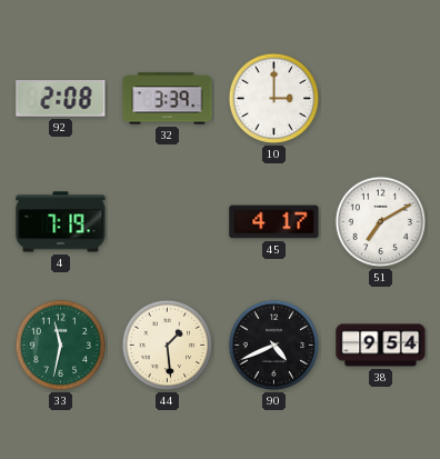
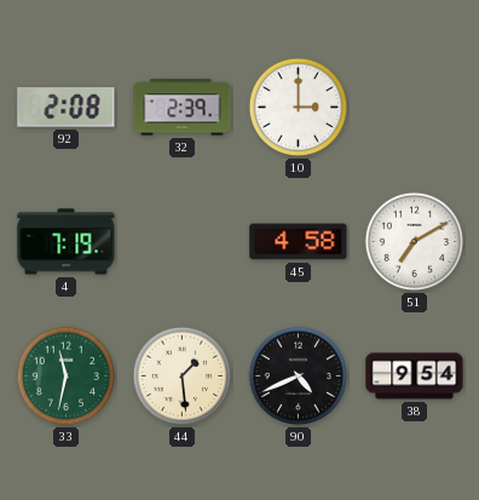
32: 3:39 -> 2:39
45: 4:17 -> 4:58
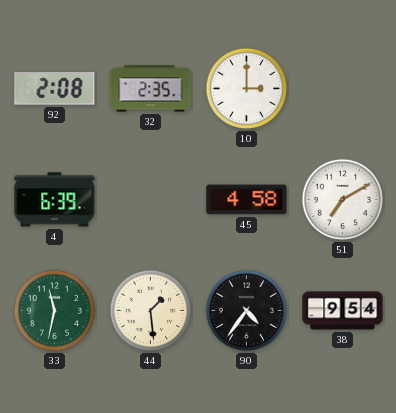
32: 2:39 -> 2:35
4: 7:19 -> 6:39
90: 4:41 -> 4:36
